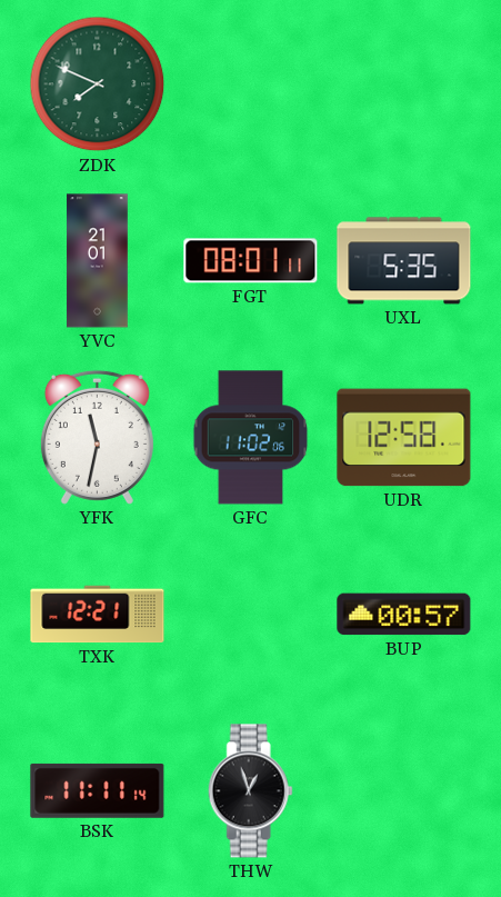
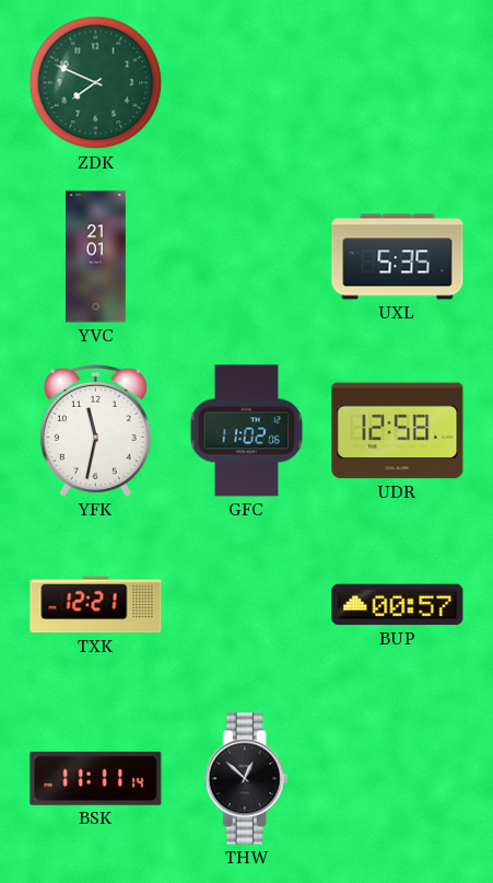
FGT: 08:01 -> none
THW: 12:57 -> 12:52
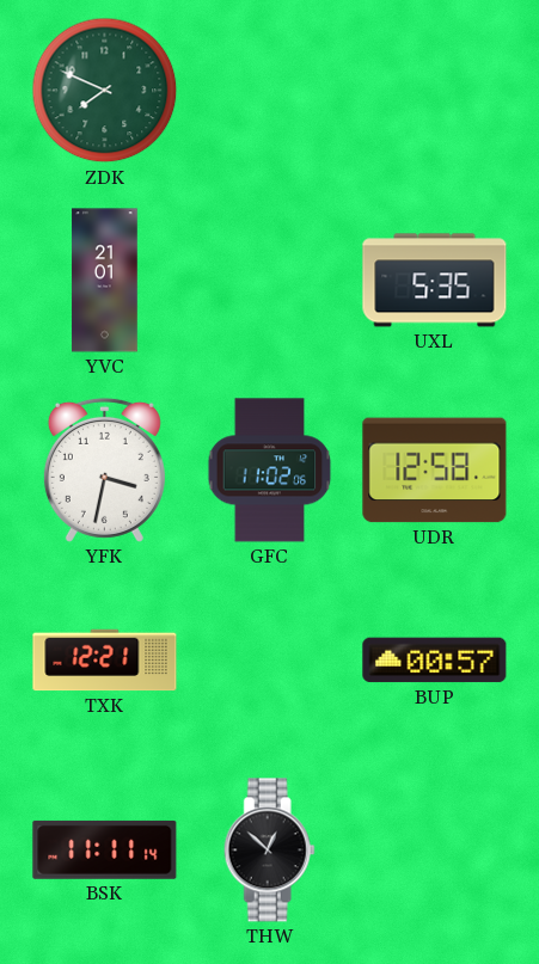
YFK: 11:32 -> 3:32
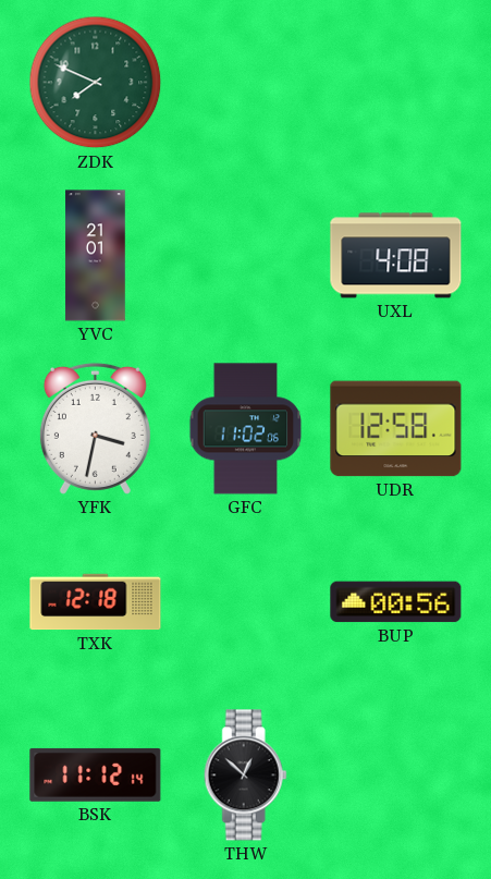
UXL: 5:35 -> 4:08
TXK: 12:21 -> 12:18
BUP: 00:57 -> 00:56
BSK: 11:11 -> 11:12
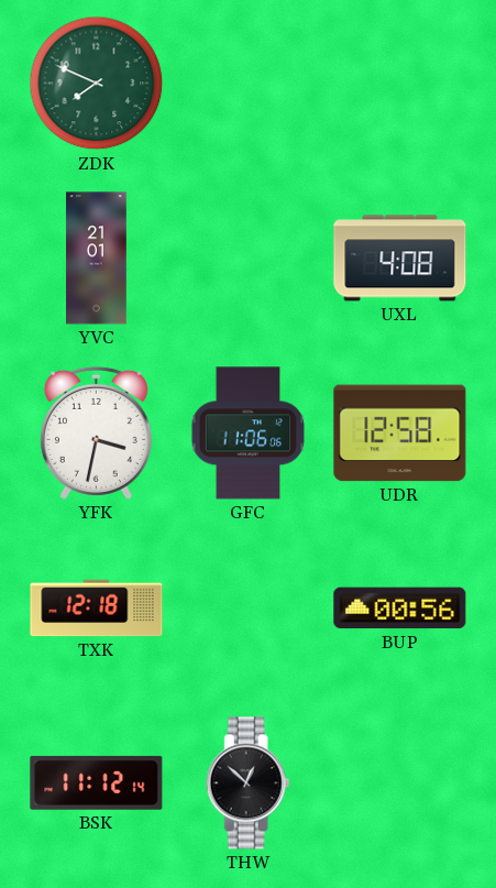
GFC: 11:02 -> 11:06
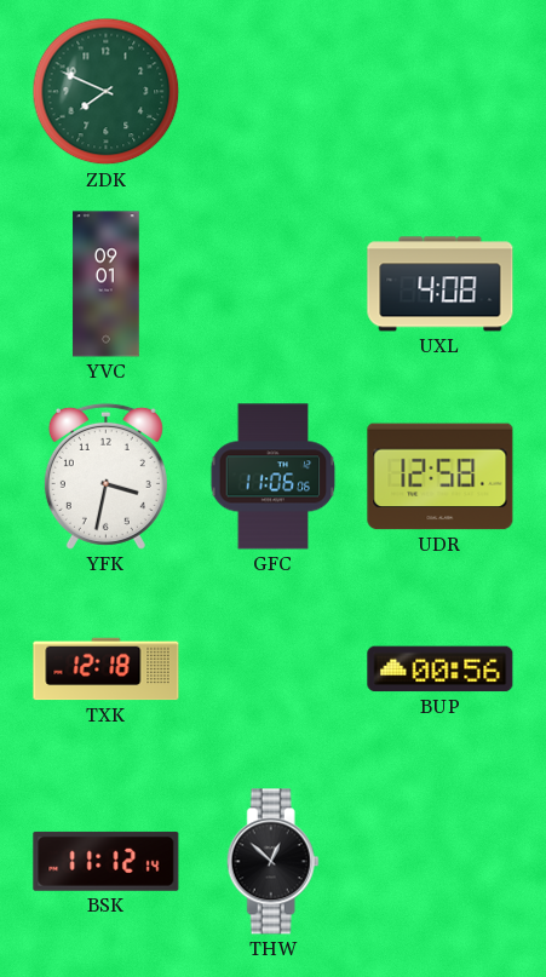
YVC: 21:01 -> 09:01
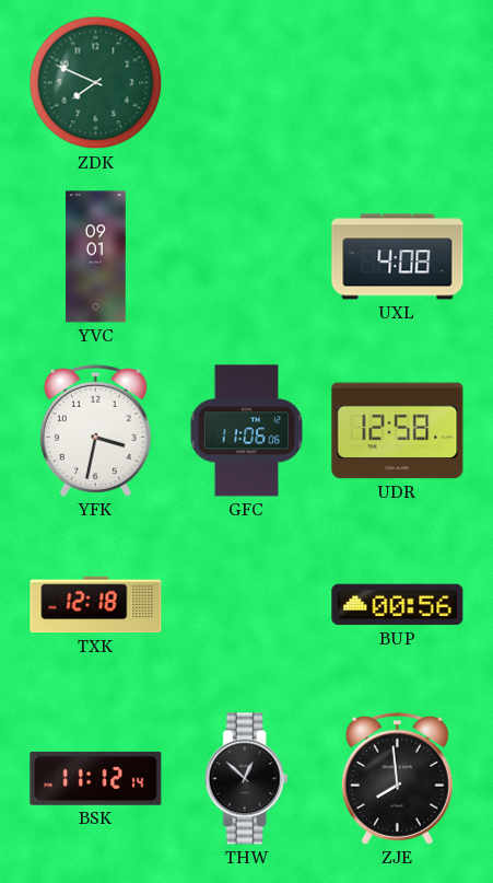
ZJE: none -> 7:59
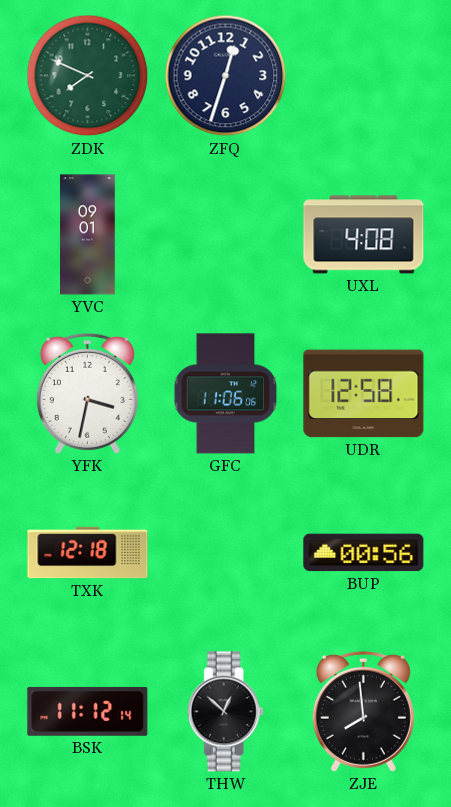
ZFQ: none -> 12:33
